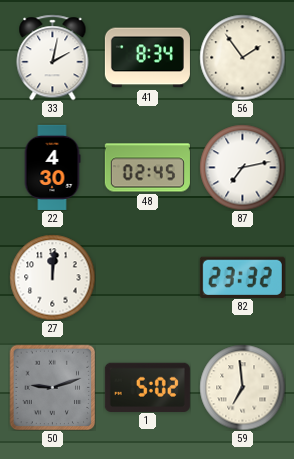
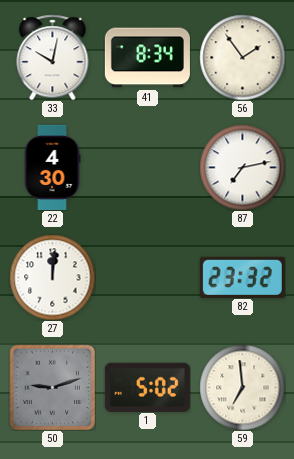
33: 2:02 -> 10:02
48: 02:45 -> none
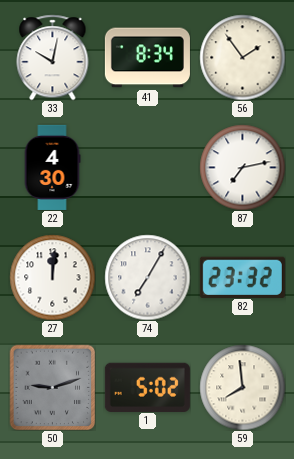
74: none -> 7:05
59: 6:59 -> 7:59
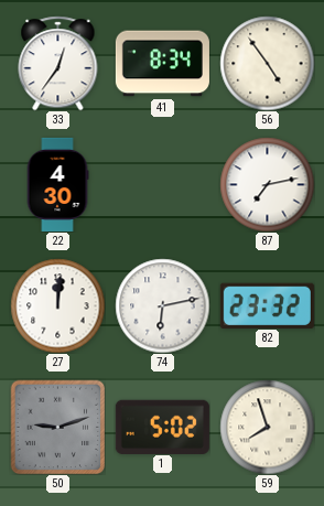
33: 10:02 -> 12:36
56: 1:54 -> 4:54
74: 7:05 -> 6:13
59: 7:59 -> 7:57
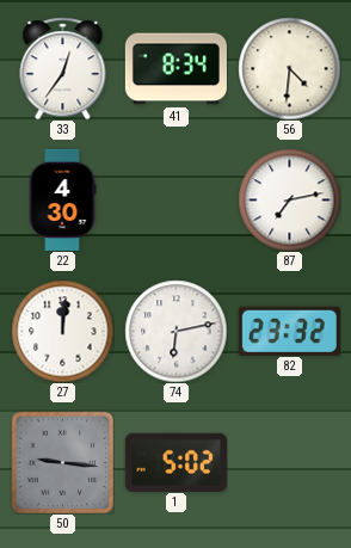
56: 4:54 -> 4:31
50: 9:12 -> 9:16
59: 7:57 -> none
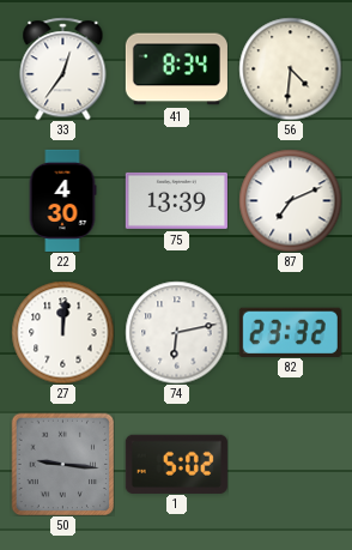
75: none -> 13:39
87: 7:13 -> 7:11
